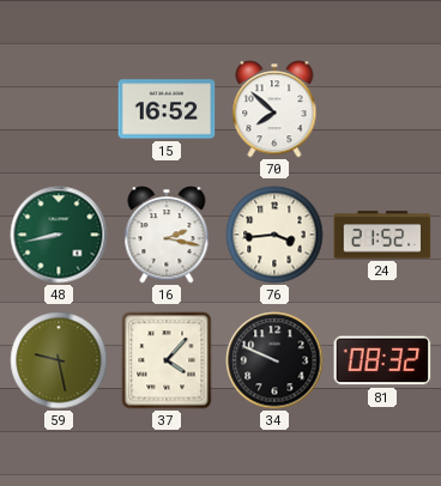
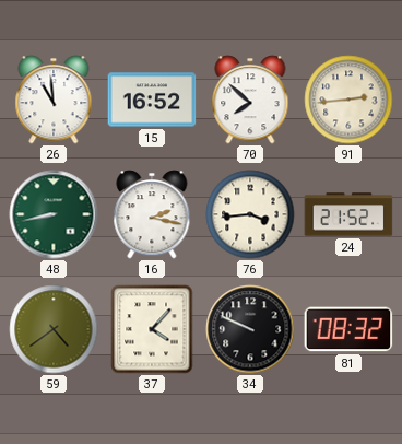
26: none -> 10:59
91: none -> 2:44
59: 9:28 -> 4:39
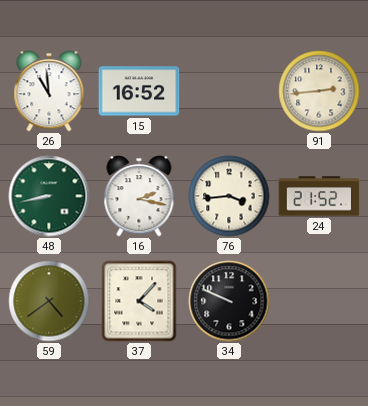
70: 7:52 -> none
81: 08:32 -> none
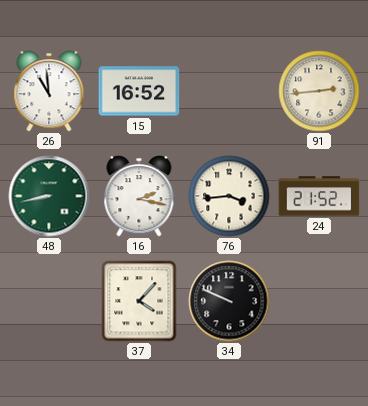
59: 4:39 -> none
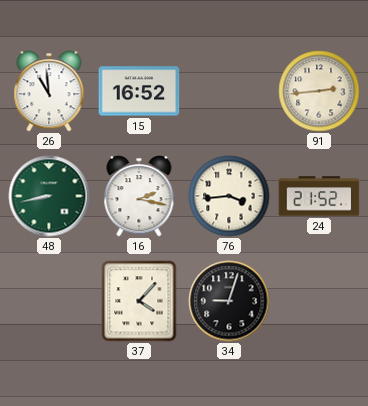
34: 9:49 -> 9:03
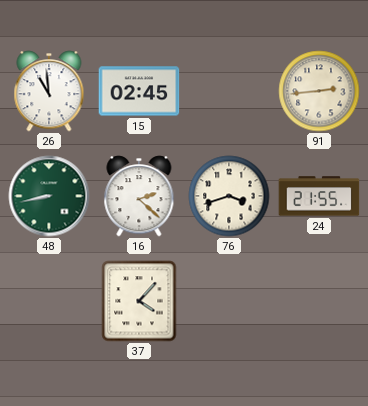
15: 16:52 -> 02:45
16: 2:17 -> 2:22
76: 3:44 -> 3:42
24: 21:52 -> 21:55
34: 9:03 -> none
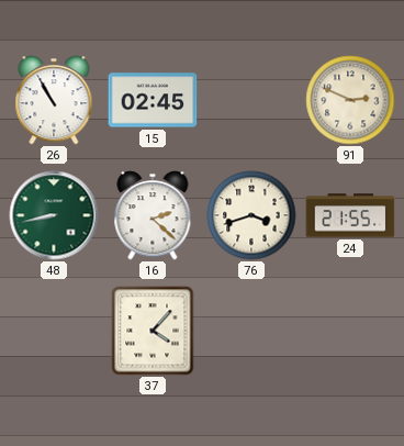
26: 10:59 -> 10:55
91: 2:44 -> 2:49
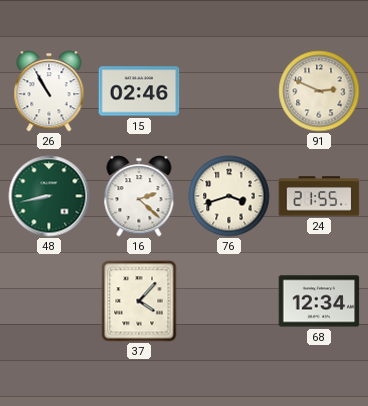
15: 02:45 -> 02:46
68: none -> 12:34
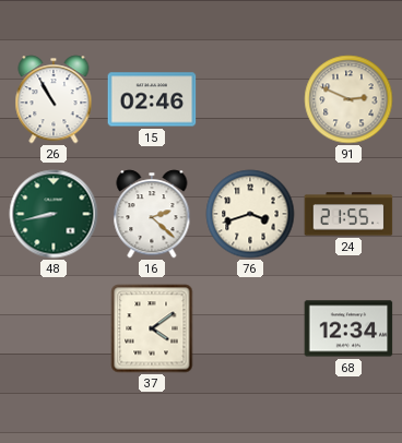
37: 4:07 -> 4:09
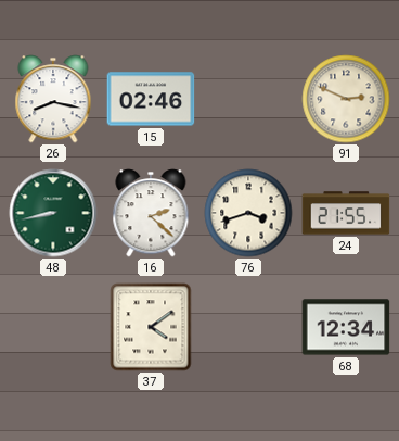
26: 10:55 -> 8:17
